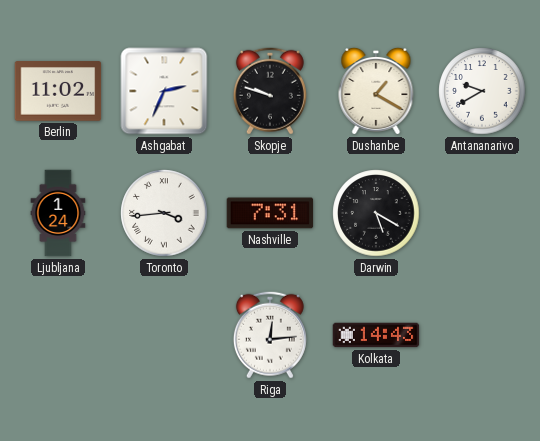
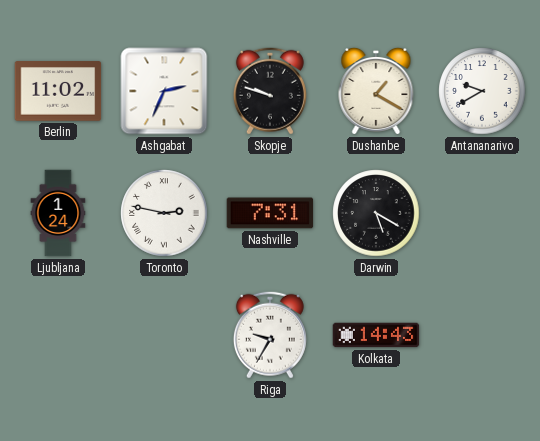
Toronto: 3:44 -> 2:47
Riga: 12:14 -> 9:35
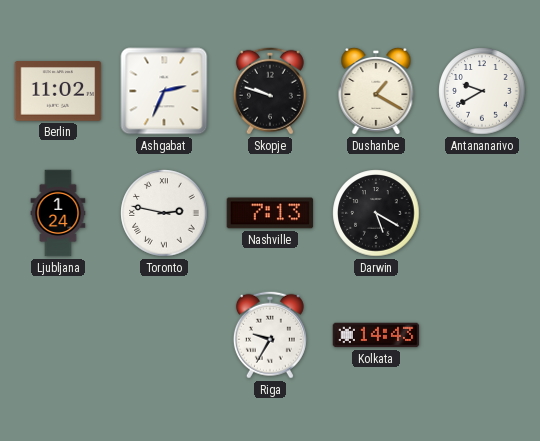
Nashville: 7:31 -> 7:13
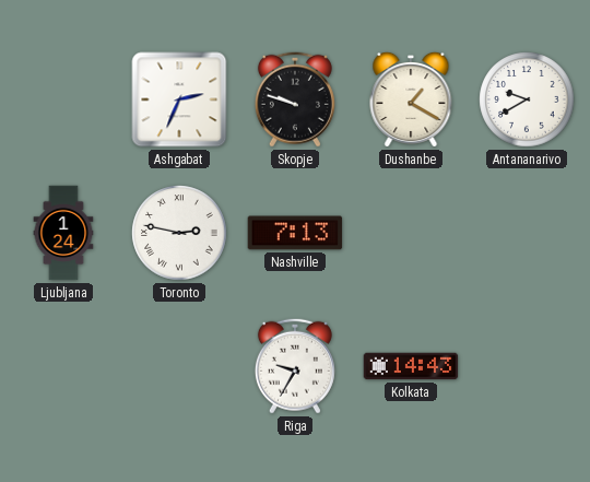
Berlin: 11:02 -> none
Darwin: 5:20 -> none
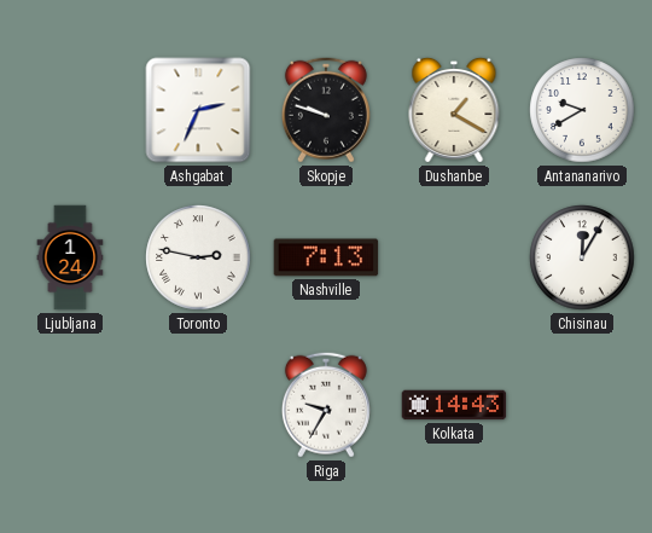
Chisinau: none -> 12:05
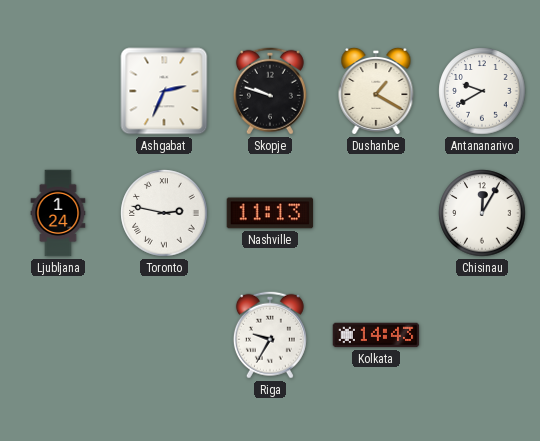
Nashville: 7:13 -> 11:13
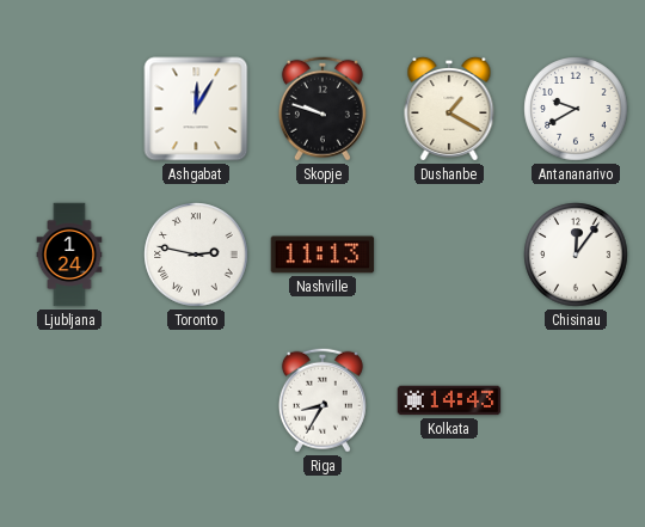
Ashgabat: 2:34 -> 12:05
Chisinau: 12:05 -> 12:06
Riga: 9:35 -> 8:35
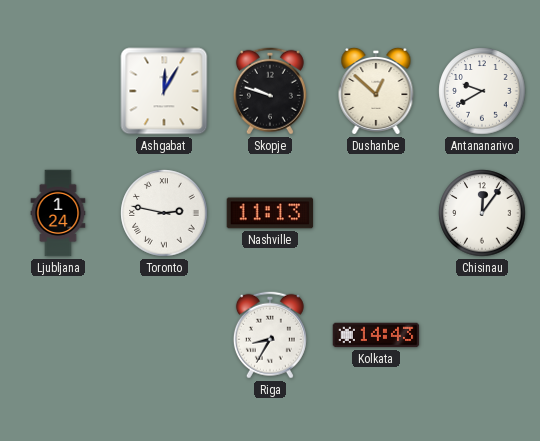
Dushanbe: 1:20 -> 12:52
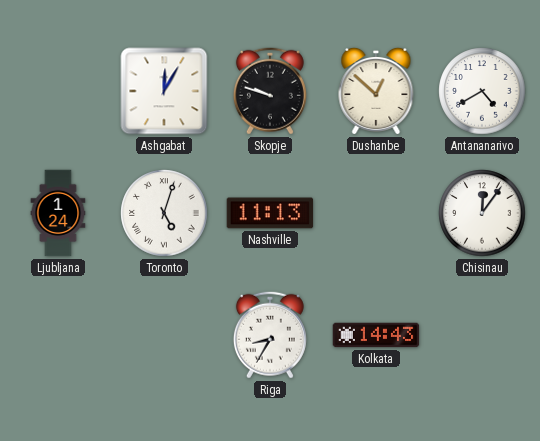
Antananarivo: 9:40 -> 4:40
Toronto: 2:47 -> 5:03
